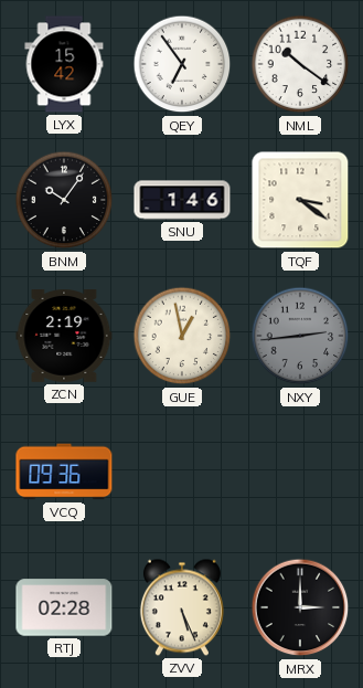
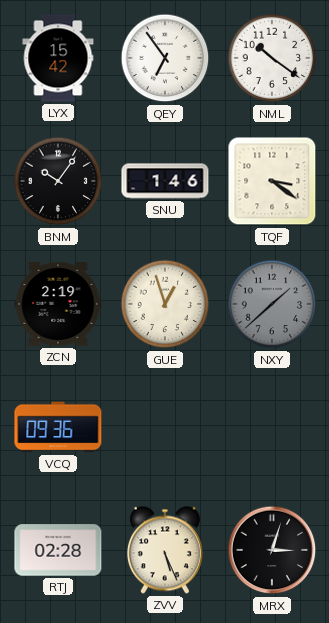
GUE: 12:58 -> 12:57
NXY: 2:44 -> 1:38
MRX: 3:00 -> 3:03
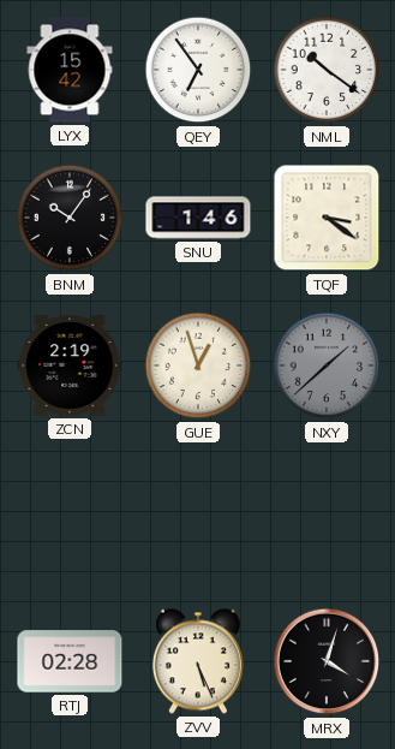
VCQ: 09:36 -> none
MRX: 3:03 -> 4:03
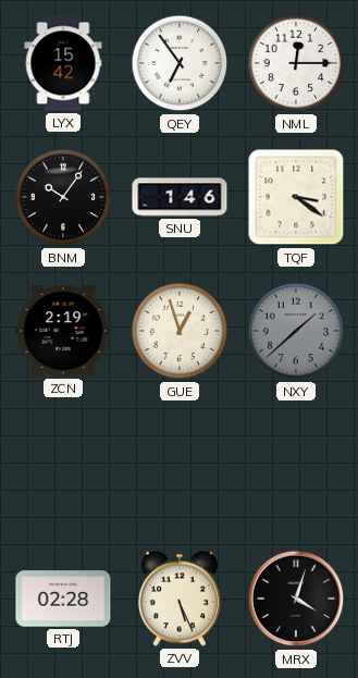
NML: 10:21 -> 12:15
